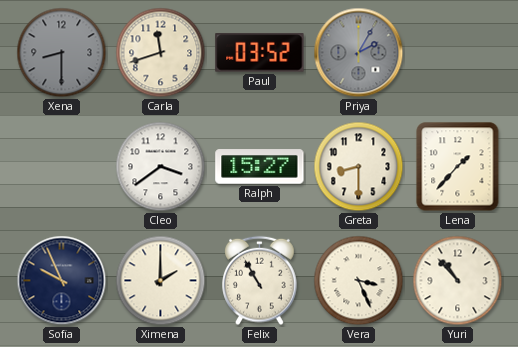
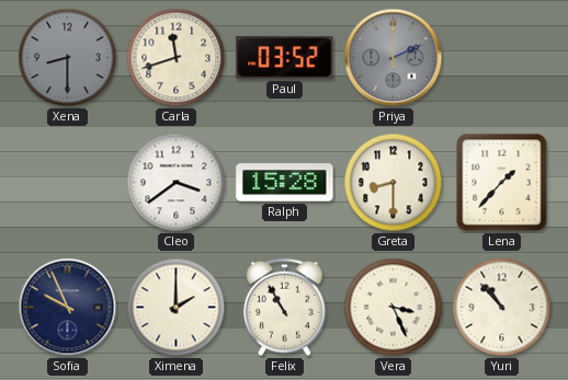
Priya: 2:05 -> 2:11
Ralph: 15:27 -> 15:28
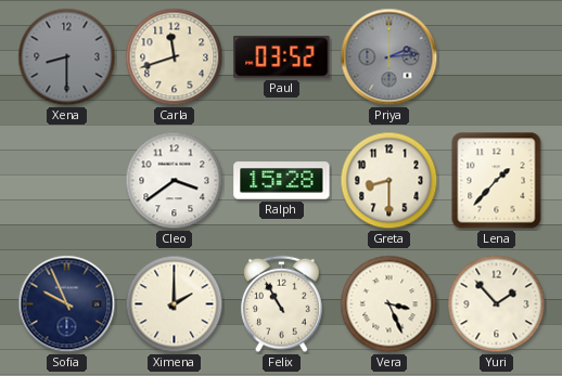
Priya: 2:11 -> 2:14
Yuri: 10:53 -> 1:53
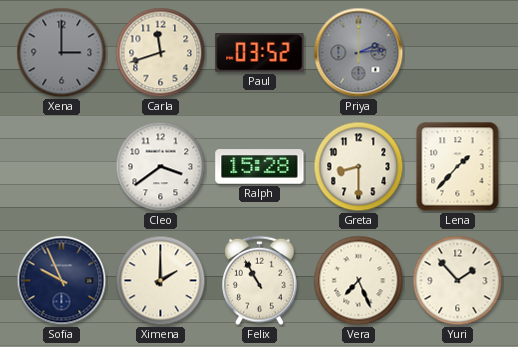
Xena: 8:30 -> 3:00
Vera: 3:26 -> 7:26
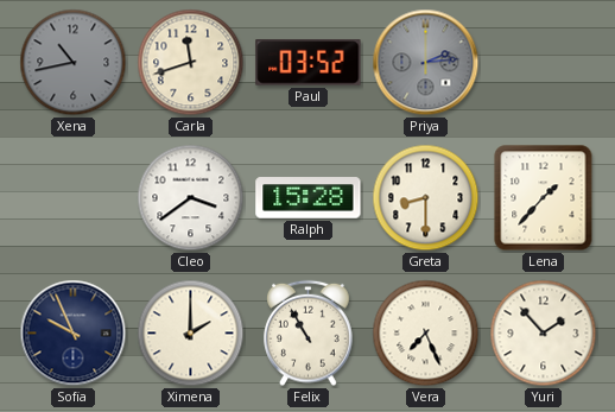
Xena: 3:00 -> 10:43
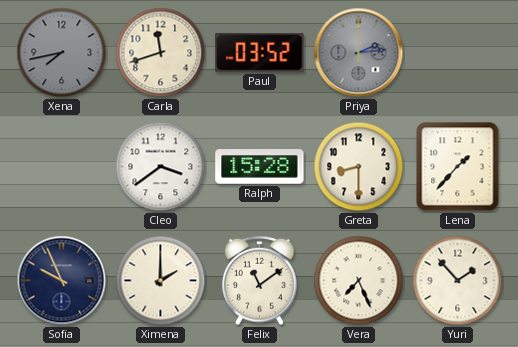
Xena: 10:43 -> 7:43
Felix: 10:55 -> 11:09
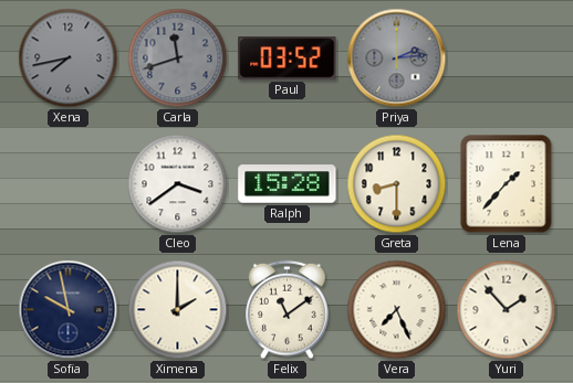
Carla dial: cream -> grey
Sofia: 9:56 -> 9:58
